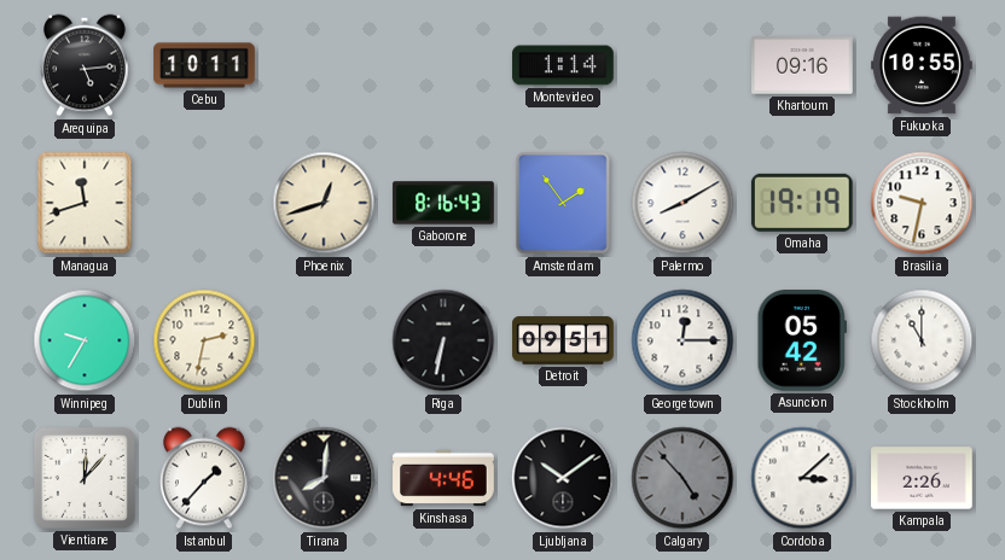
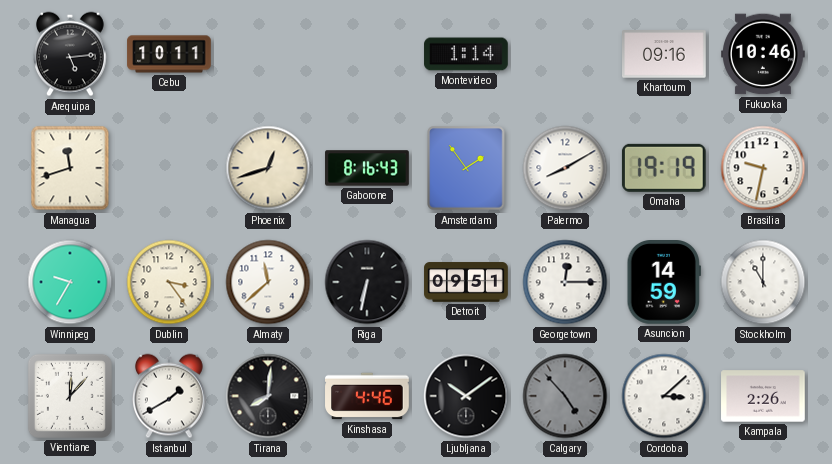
Fukuoka: 10:55 -> 10:46
Dublin: 2:32 -> 3:24
Almaty: none -> 11:38
Asuncion: 05:42 -> 14:59
Istanbul: 1:37 -> 1:40
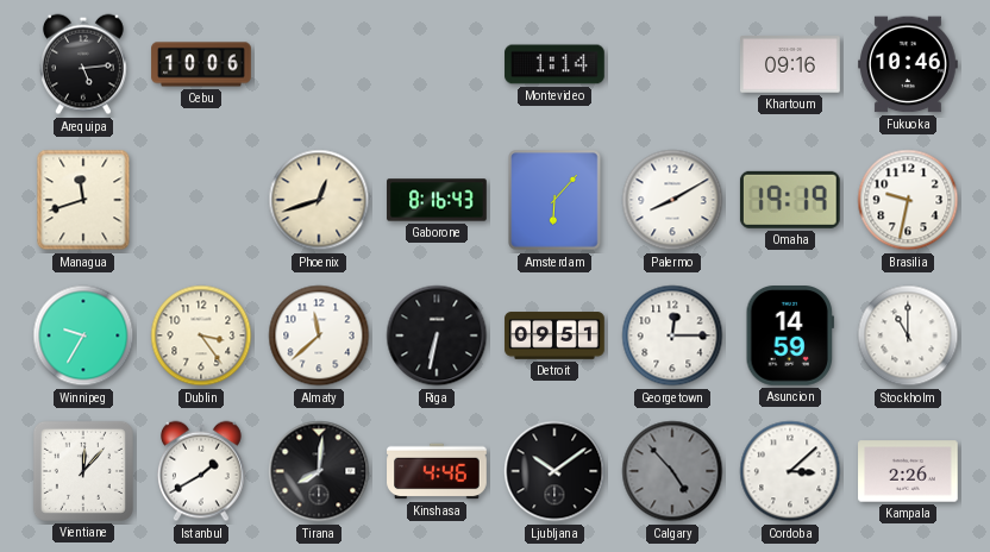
Cebu: 10:11 -> 10:06
Amsterdam: 1:54 -> 6:07
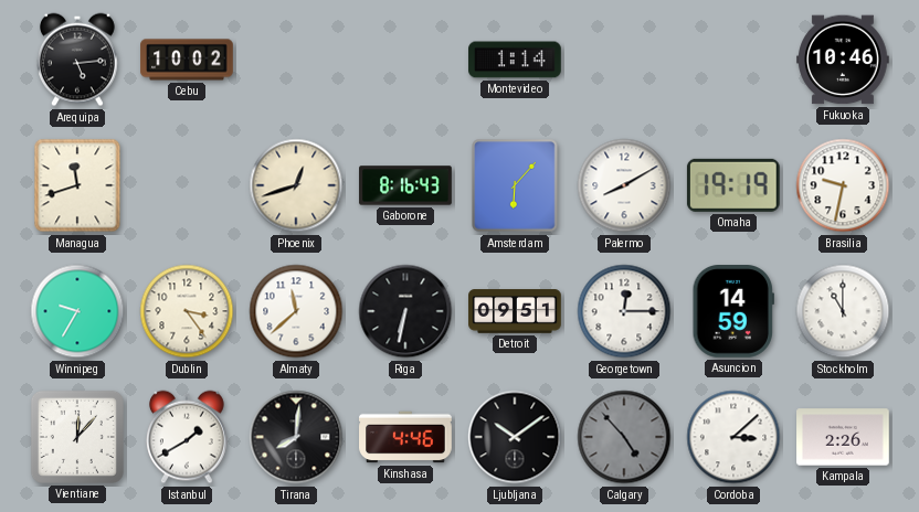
Cebu: 10:06 -> 10:02
Khartoum: 09:16 -> none
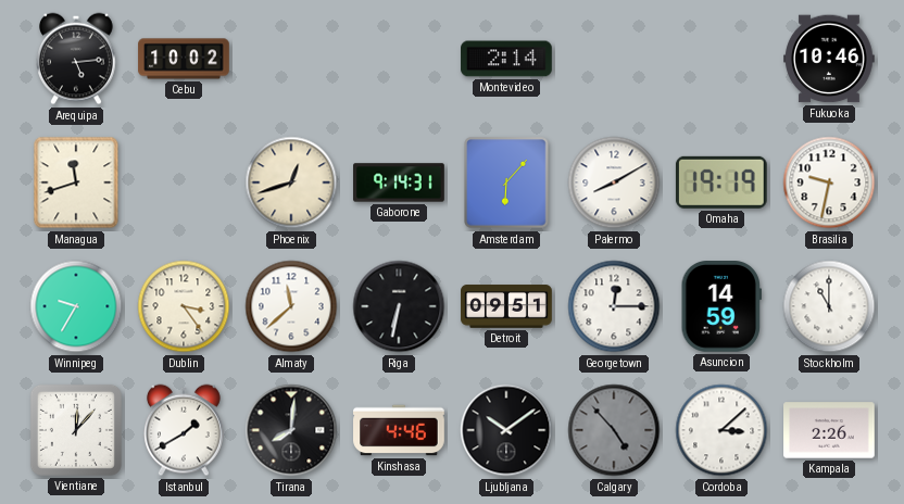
Montevideo: 1:14 -> 2:14
Gaborone: 8:16 -> 9:14
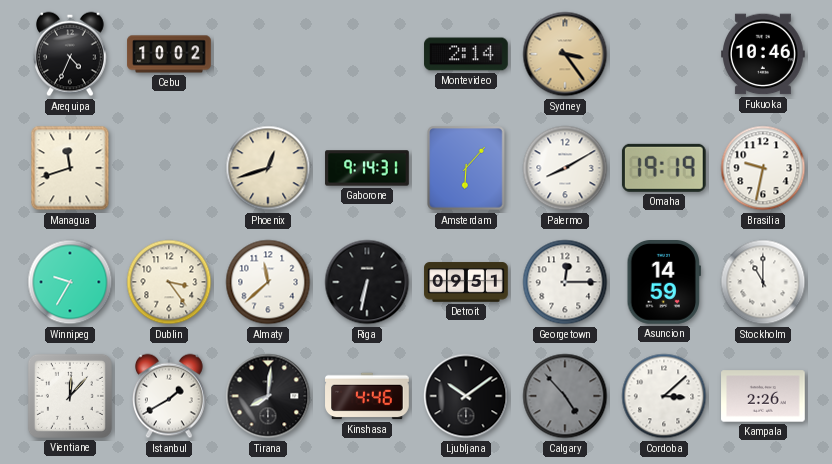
Arequipa: 5:14 -> 4:34
Sydney: none -> 3:24
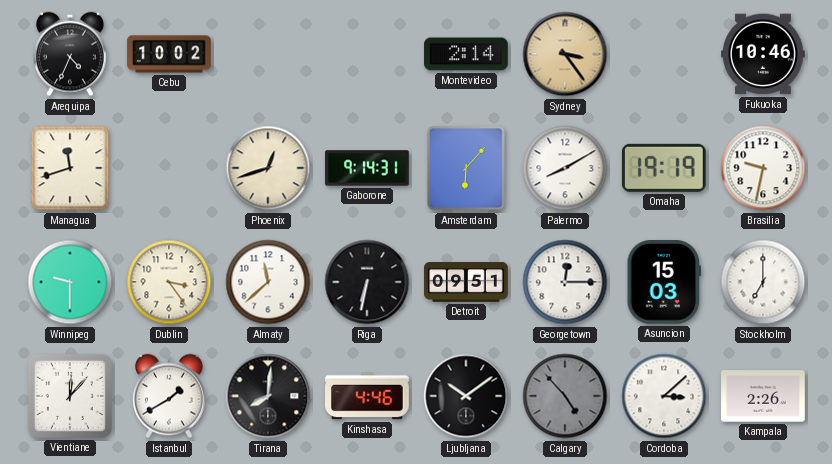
Winnipeg: 9:35 -> 9:30
Asuncion: 14:59 -> 15:03
Stockholm: 11:00 -> 7:00
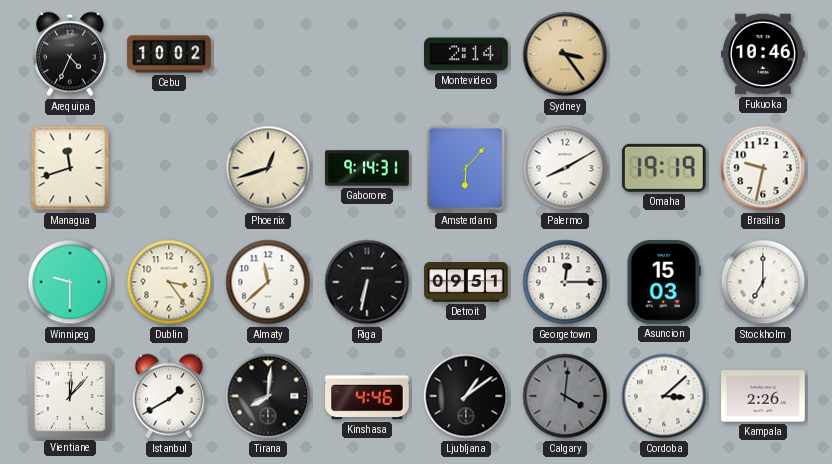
Ljubljana: 10:09 -> 1:09
Calgary: 4:53 -> 4:01
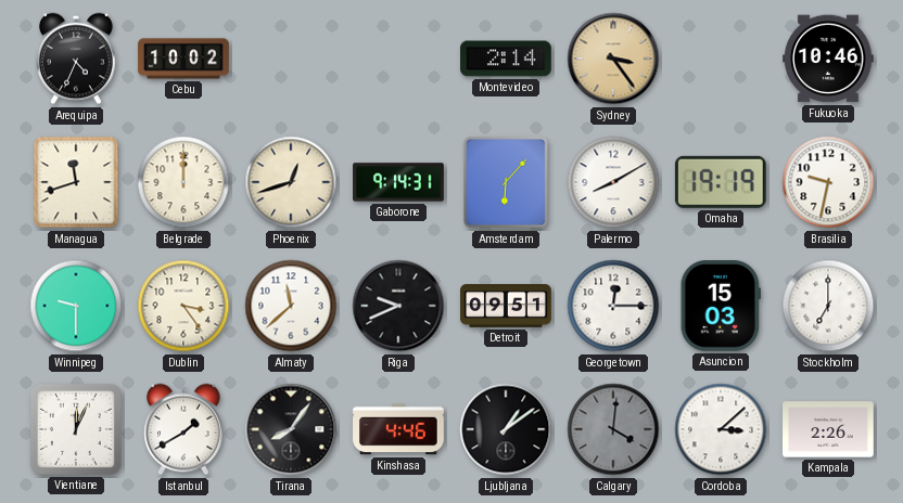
Belgrade: none -> 12:00
Riga: 6:32 -> 9:41
Vientiane: 12:07 -> 12:04
Tirana: 8:01 -> 8:06
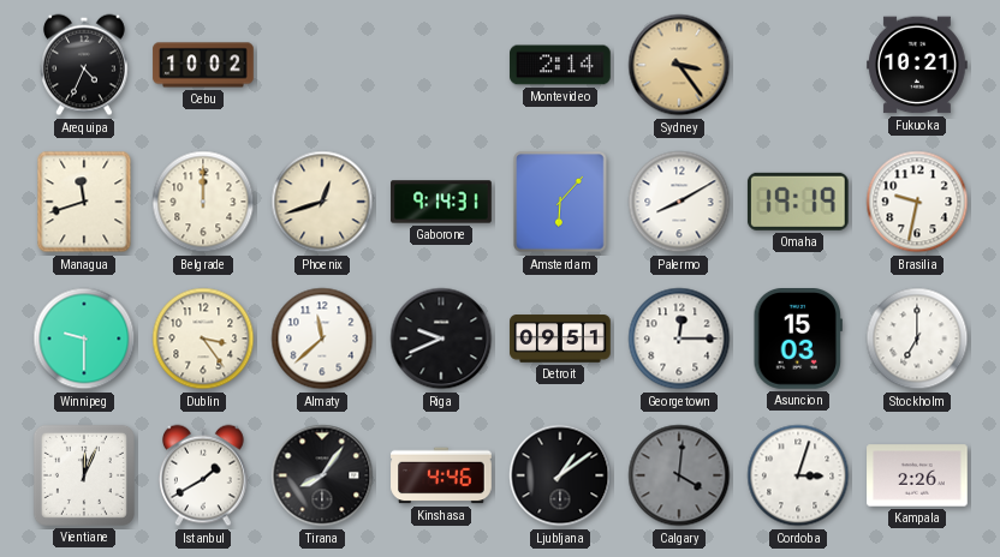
Fukuoka: 10:46 -> 10:21
Cordoba: 3:08 -> 3:03
